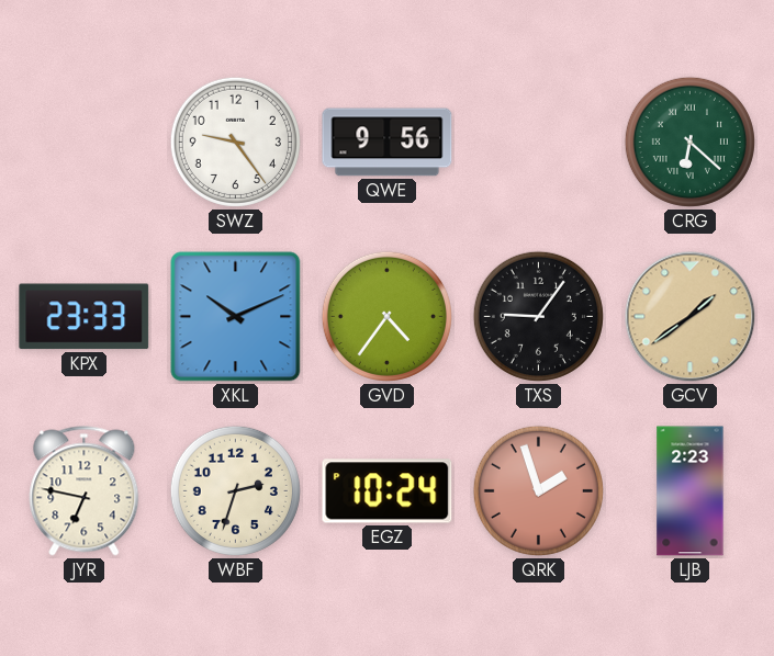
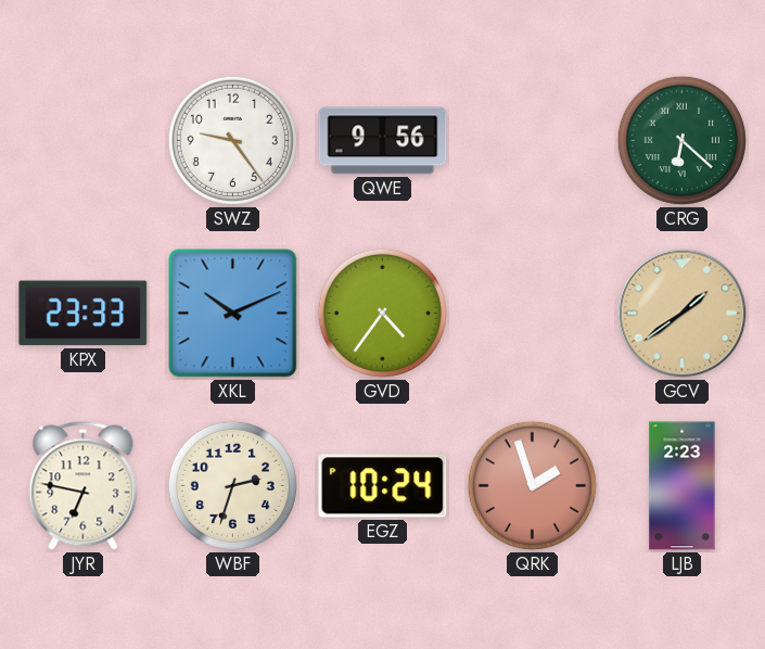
TXS: 9:06 -> none
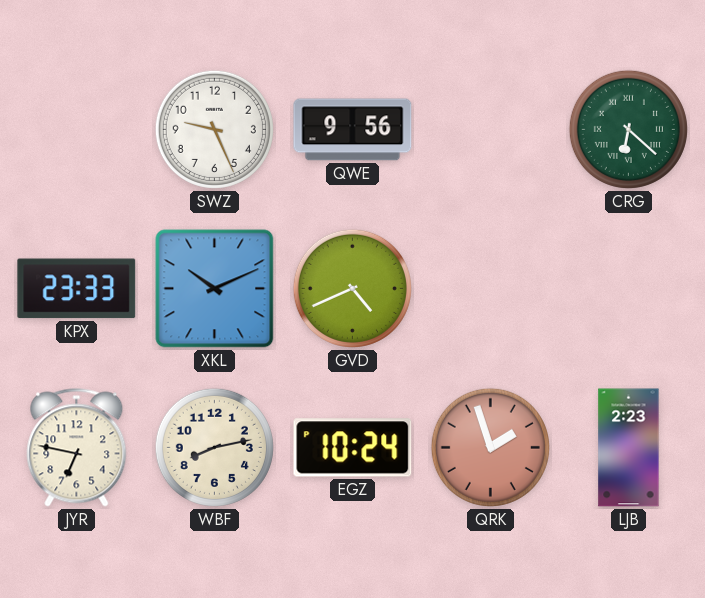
SWZ: 9:24 -> 9:26
GVD: 4:36 -> 4:41
GCV: 1:39 -> none
WBF: 2:33 -> 8:13
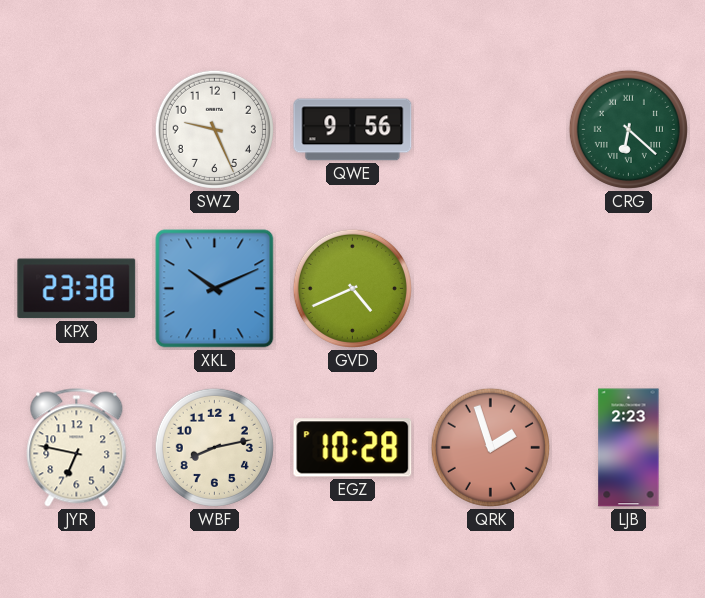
KPX: 23:33 -> 23:38
EGZ: 10:24 -> 10:28
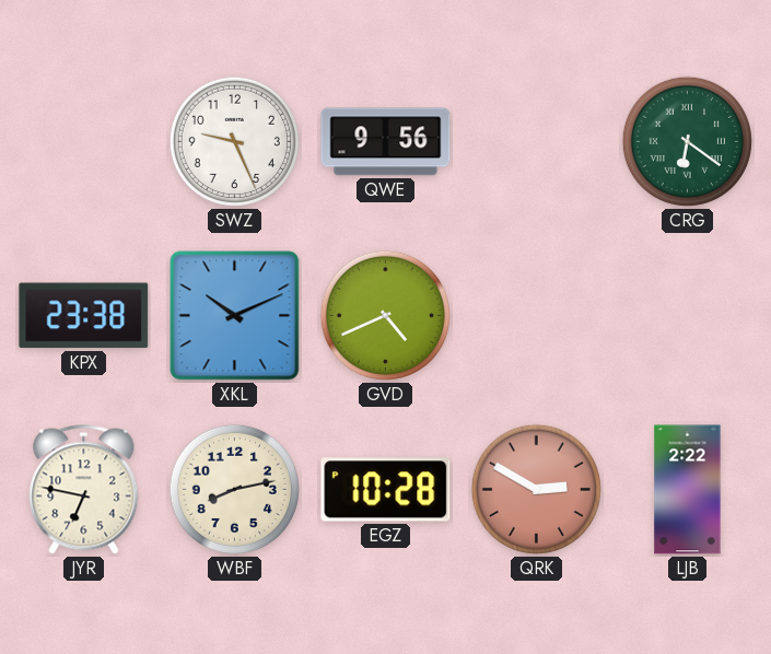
CRG: 6:22 -> 6:21
QRK: 1:57 -> 2:50
LJB: 2:23 -> 2:22
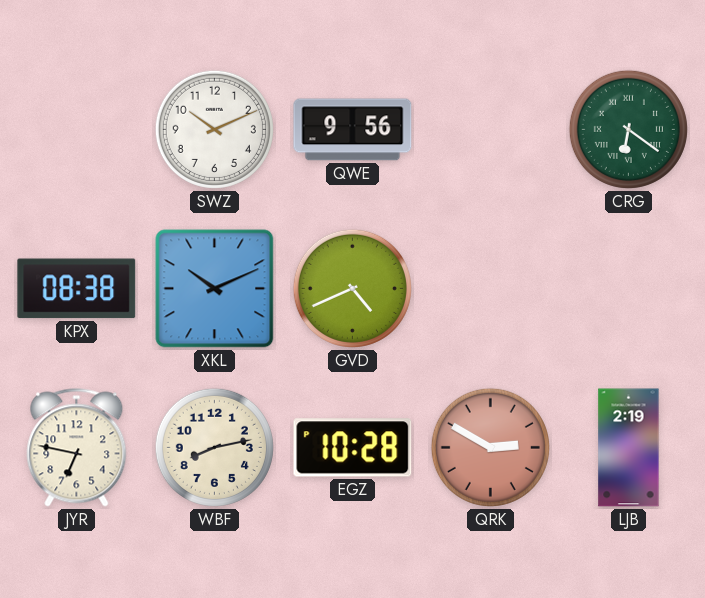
SWZ: 9:26 -> 10:11
KPX: 23:38 -> 08:38
LJB: 2:22 -> 2:19
